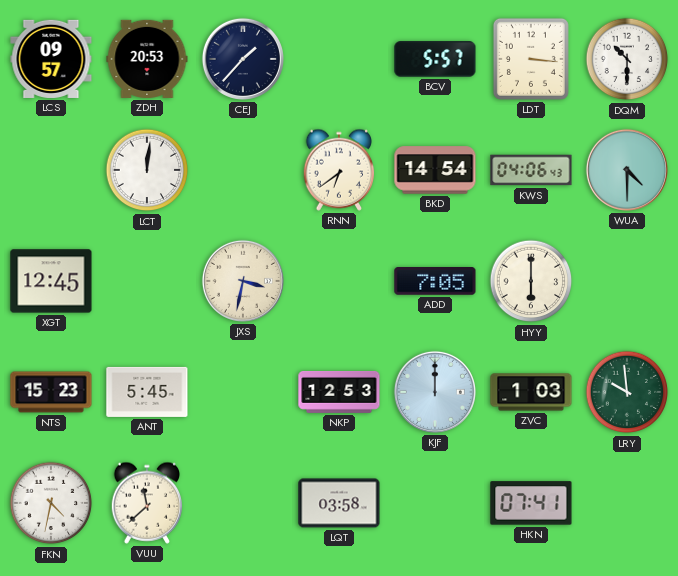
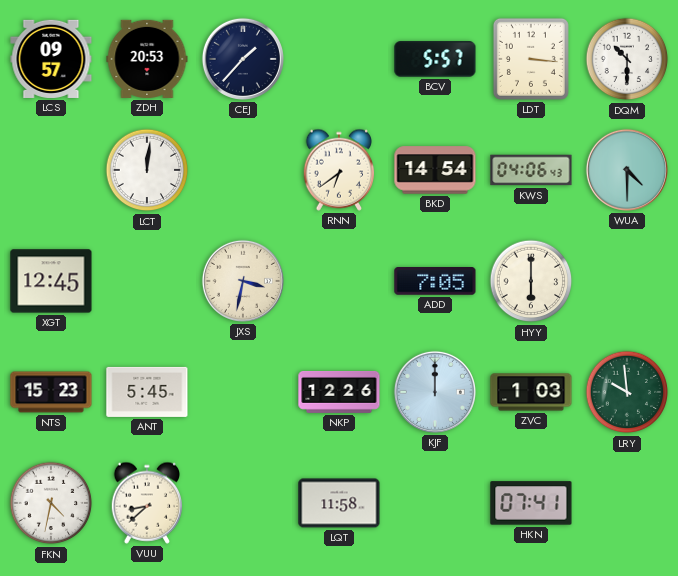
NKP: 12:53 -> 12:26
VUU: 11:38 -> 8:38
LQT: 03:58 -> 11:58
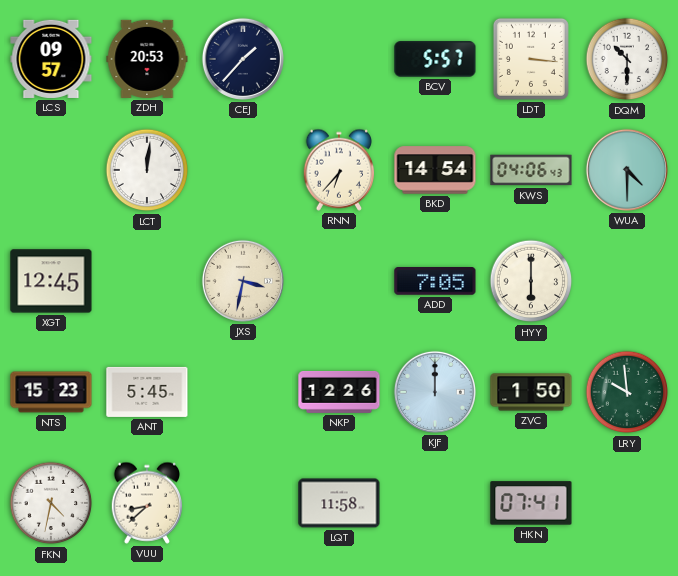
RNN: 6:39 -> 6:37
ZVC: 1:03 -> 1:50
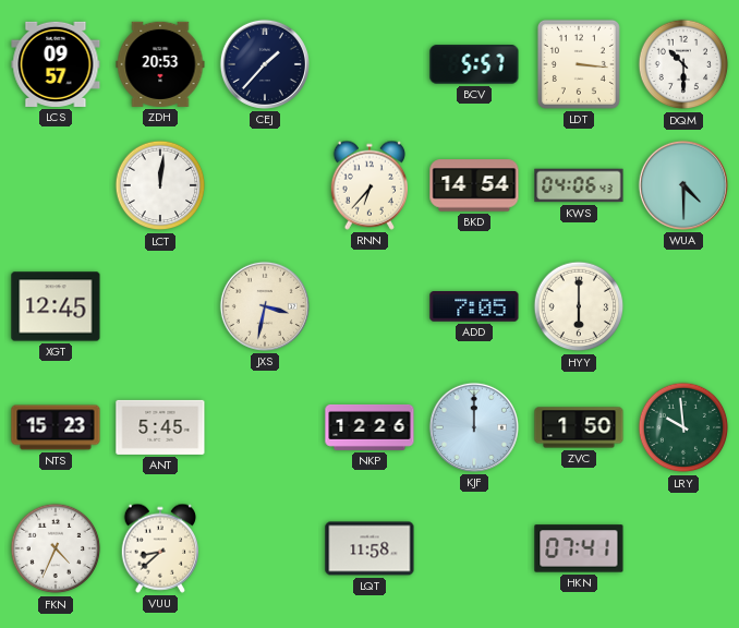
FKN: 4:32 -> 4:34
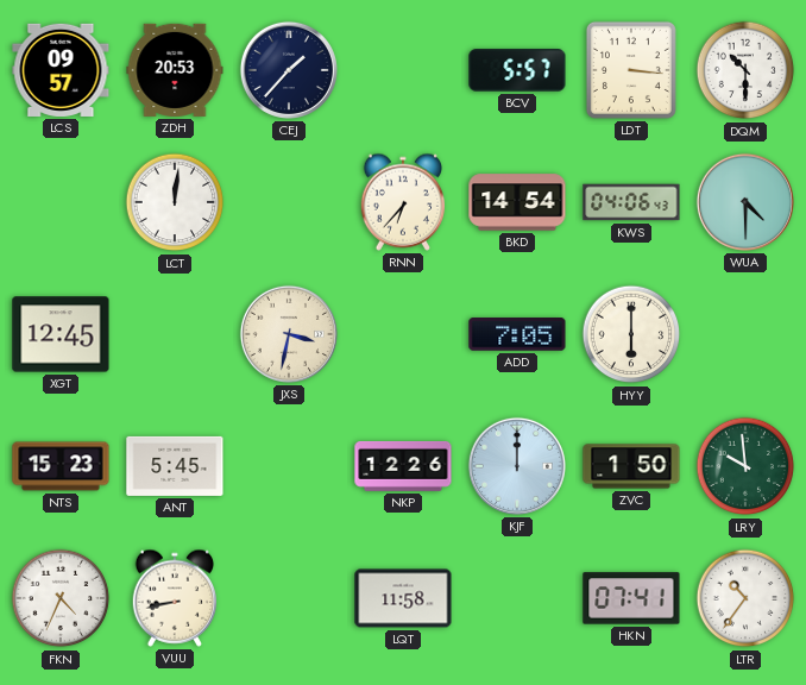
VUU: 8:38 -> 8:43
LTR: none -> 10:36
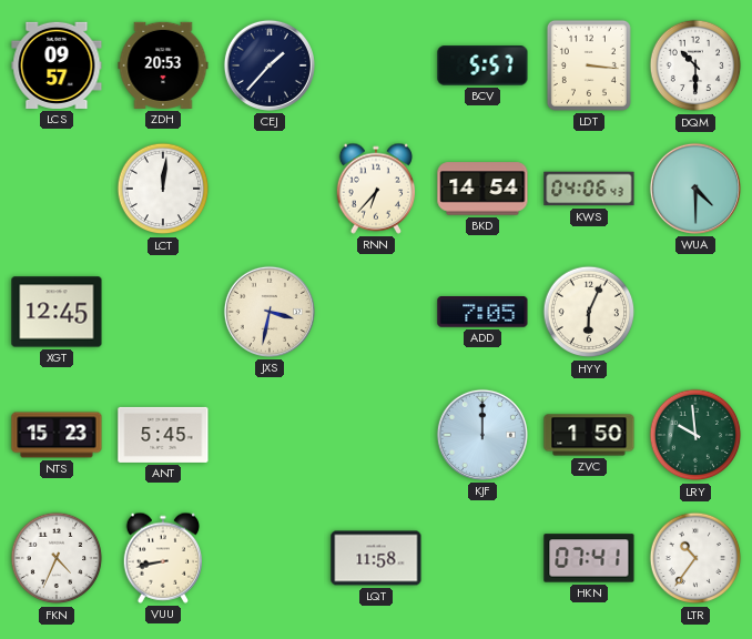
HYY: 6:00 -> 6:04
NKP: 12:26 -> none
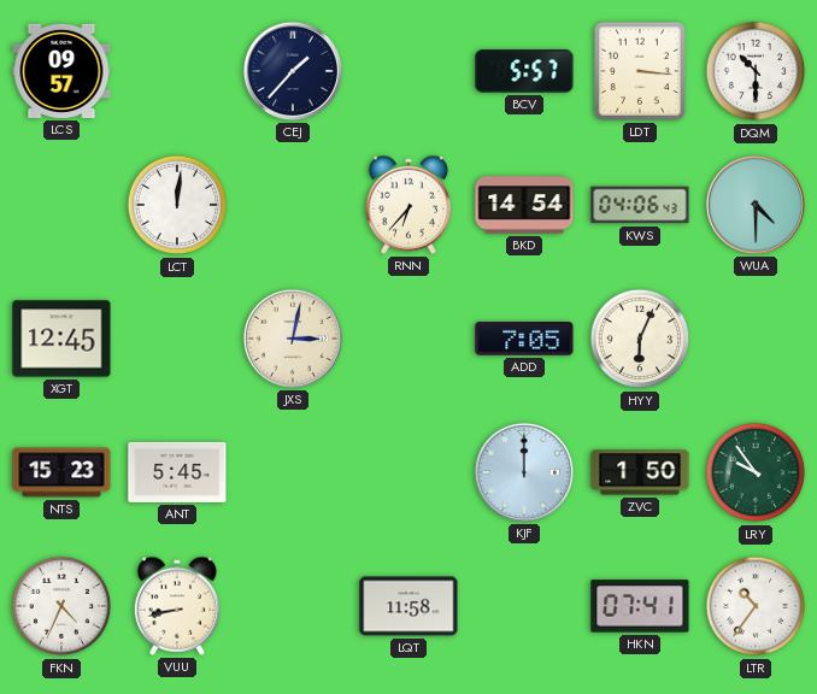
ZDH: 20:53 -> none
JXS: 3:32 -> 3:02
LRY: 9:59 -> 9:54
